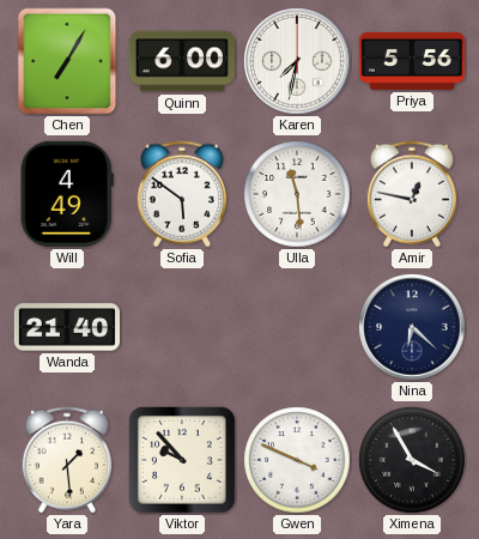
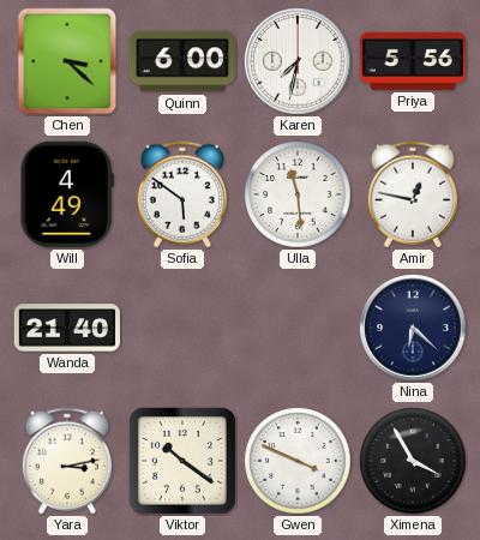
Chen: 7:05 -> 3:22
Yara: 1:29 -> 3:13
Viktor: 9:53 -> 10:21
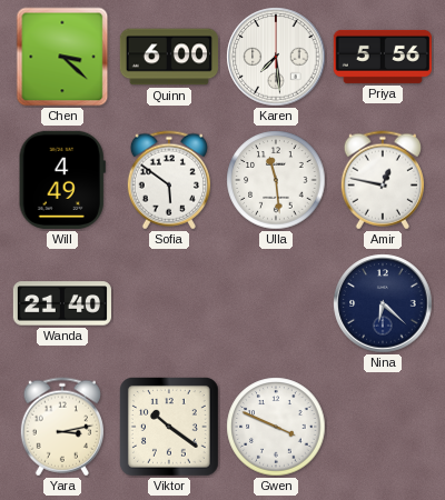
Karen: 7:32 -> 7:29
Ximena: 3:55 -> none
